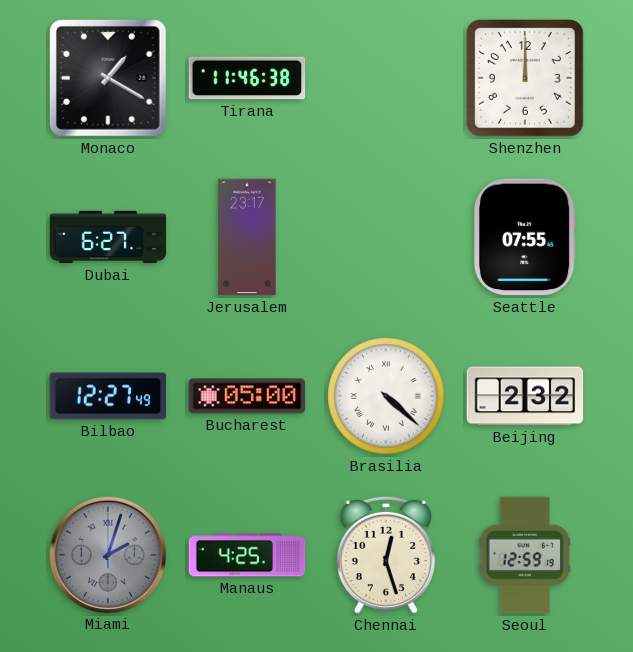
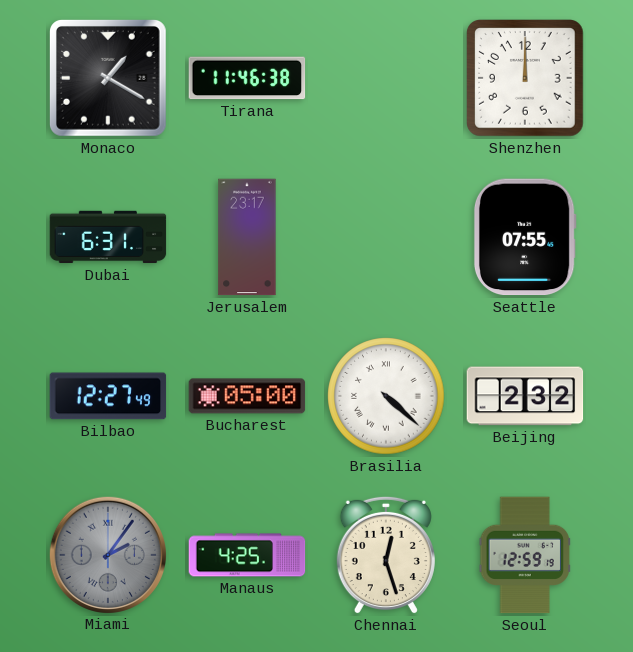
Dubai: 6:27 -> 6:31
Miami: 2:03 -> 2:06
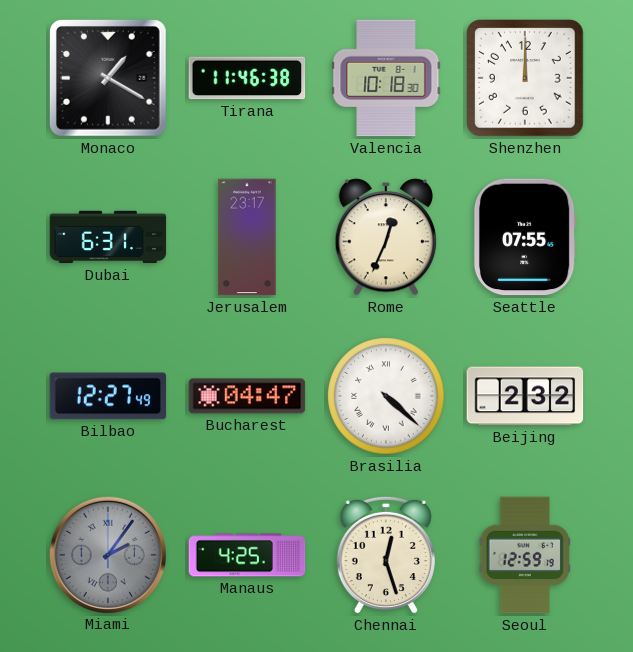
Valencia: none -> 10:18
Rome: none -> 12:34
Bucharest: 05:00 -> 04:47
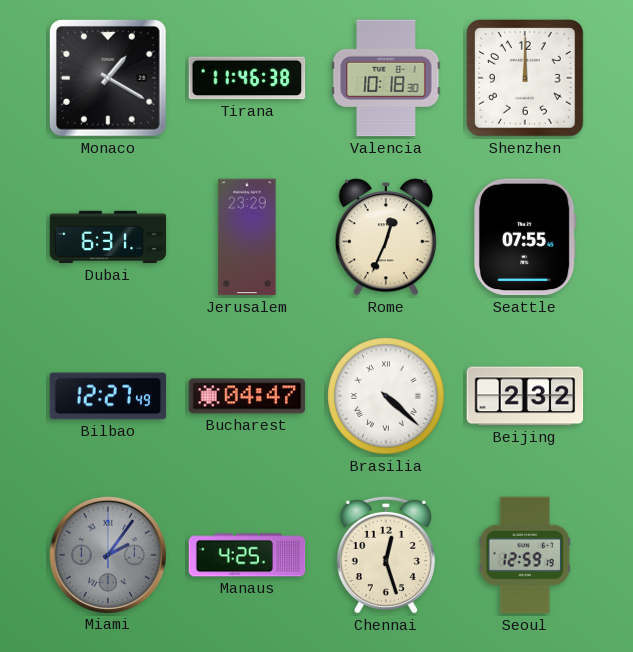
Jerusalem: 23:17 -> 23:29
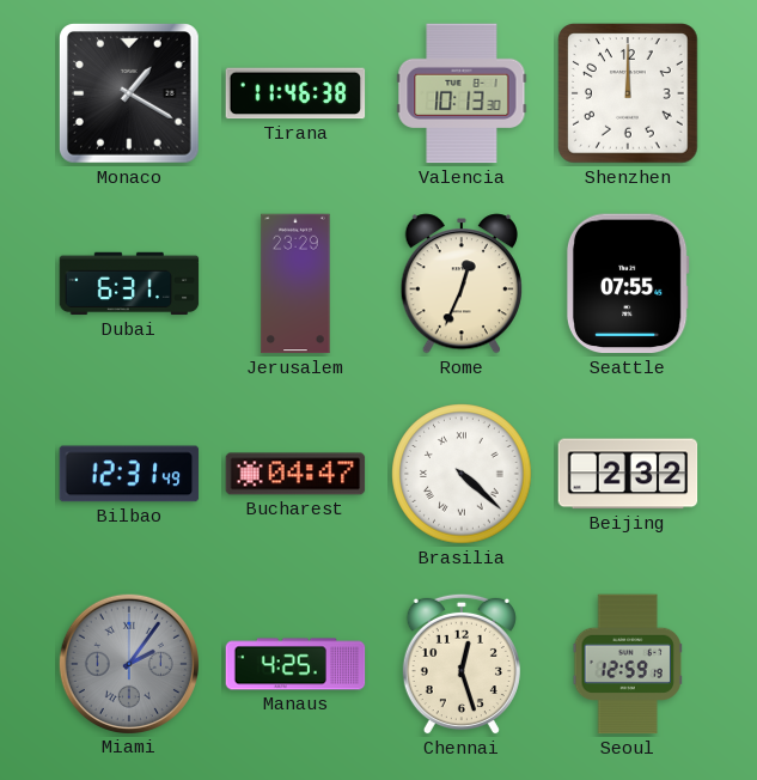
Valencia: 10:18 -> 10:13
Bilbao: 12:27 -> 12:31
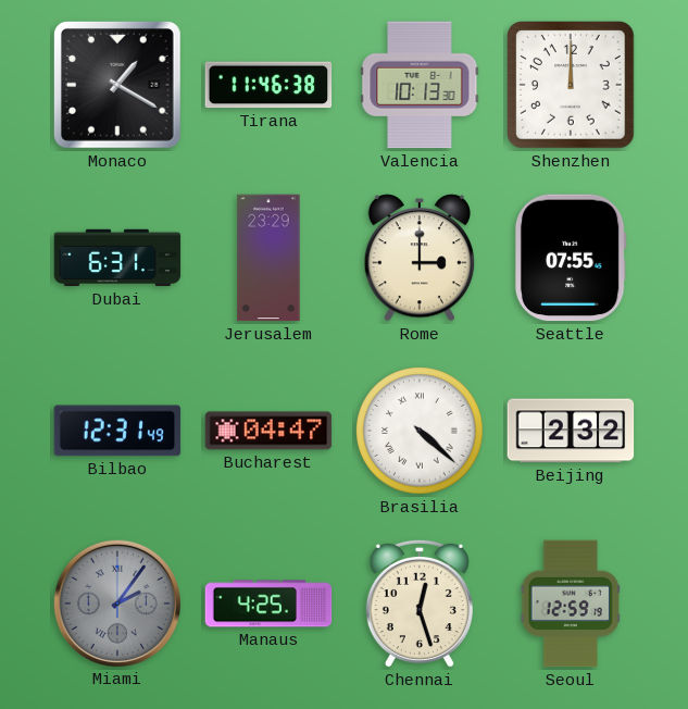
Rome: 12:34 -> 3:00
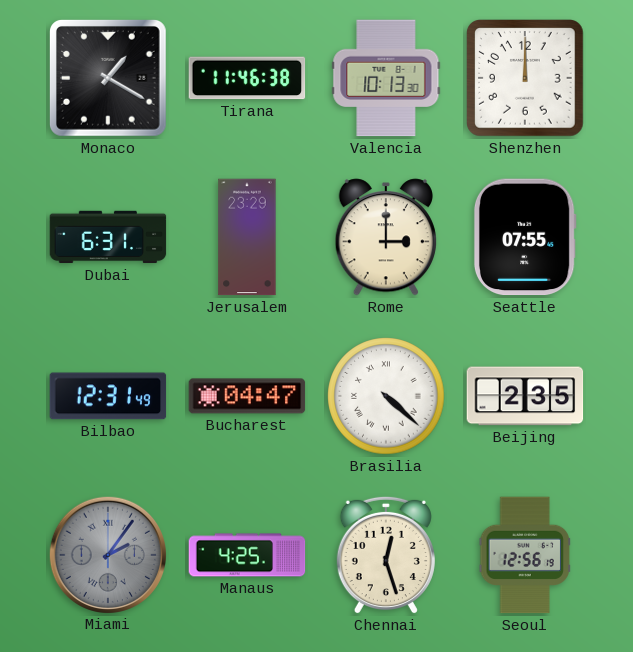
Beijing: 2:32 -> 2:35
Seoul: 12:59 -> 12:56
